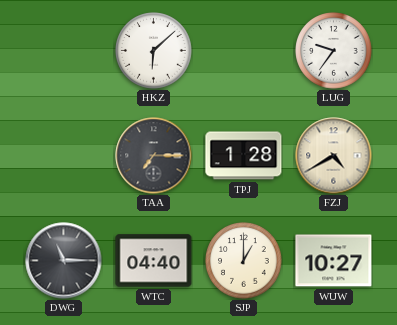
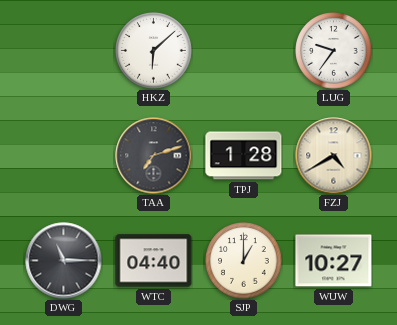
TAA: 7:15 -> 7:12
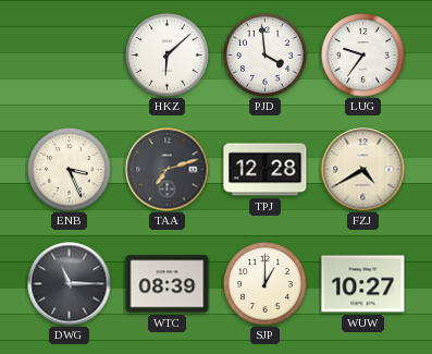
PJD: none -> 3:59
ENB: none -> 3:26
TPJ: 1:28 -> 12:28
WTC: 04:40 -> 08:39
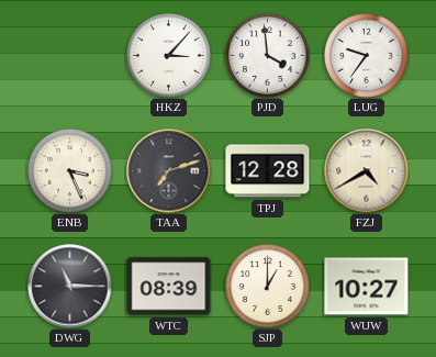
HKZ: 6:08 -> 3:07
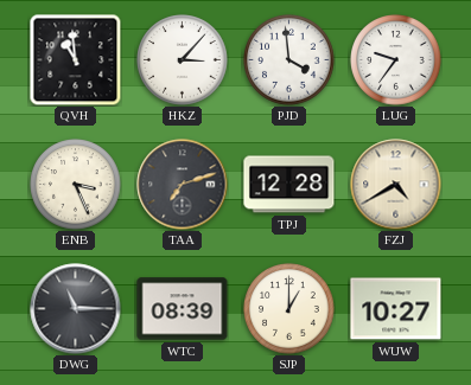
QVH: none -> 10:59
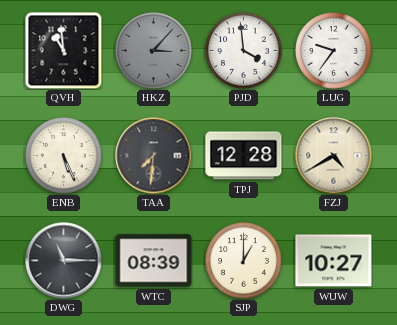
HKZ dial: white -> grey
ENB: 3:26 -> 5:26
TAA: 7:12 -> 7:31
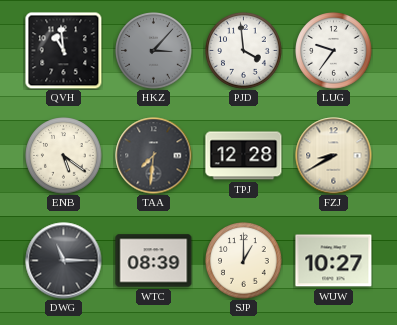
ENB: 5:26 -> 5:21
FZJ: 4:40 -> 8:40
